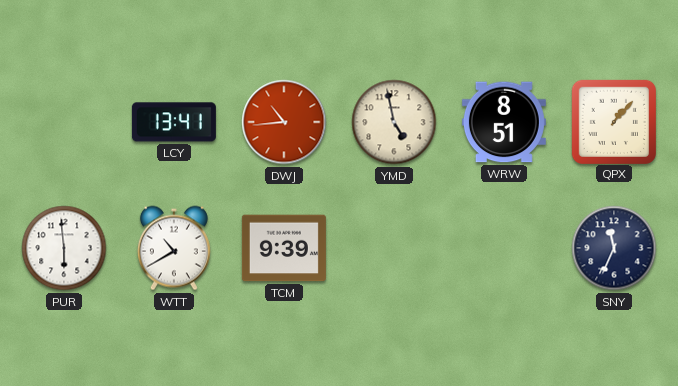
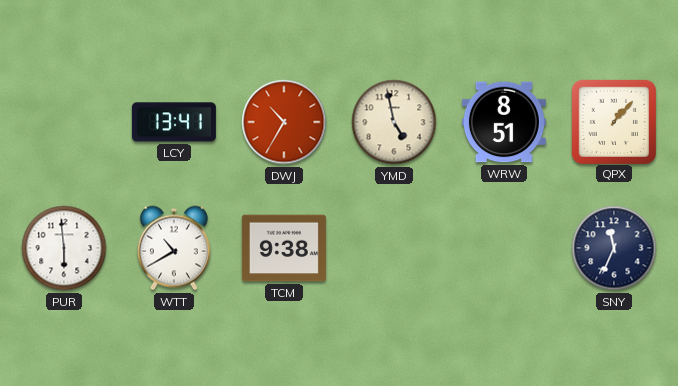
DWJ: 10:44 -> 10:35
TCM: 9:39 -> 9:38
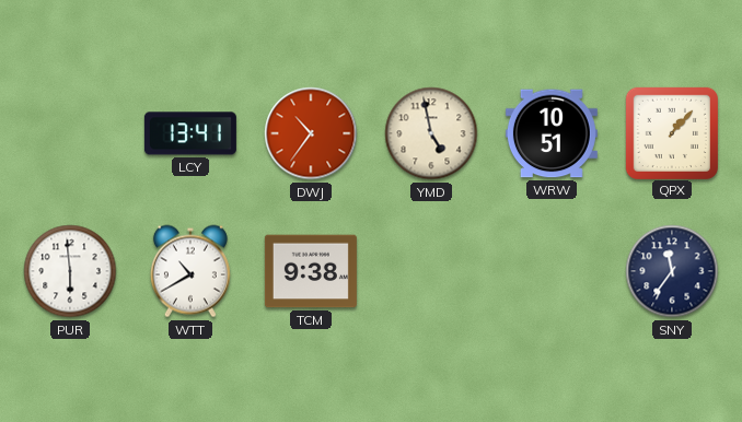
DWJ: 10:35 -> 10:36
WRW: 8:51 -> 10:51
SNY: 11:34 -> 11:36
